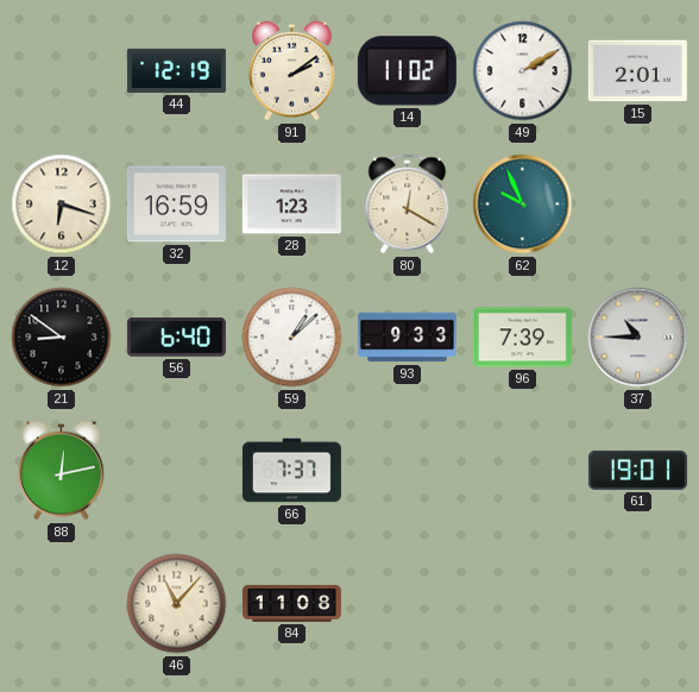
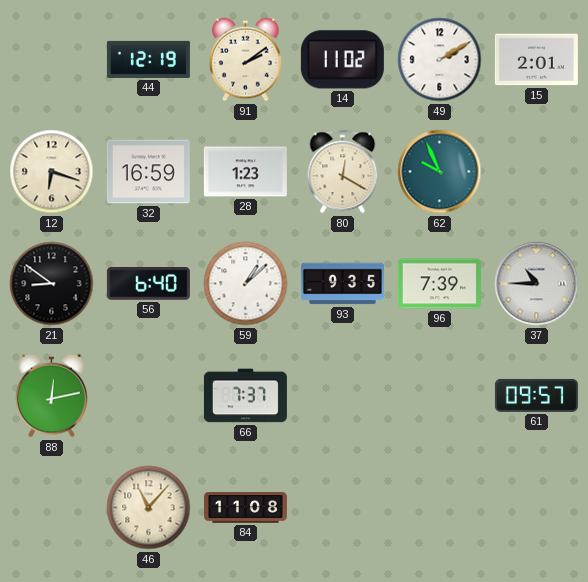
93: 9:33 -> 9:35
61: 19:01 -> 09:57
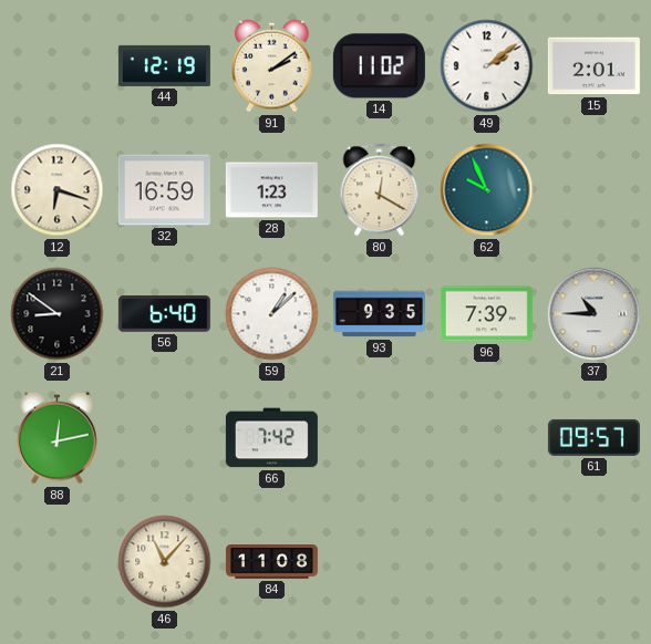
49: 2:10 -> 2:09
66: 7:37 -> 7:42
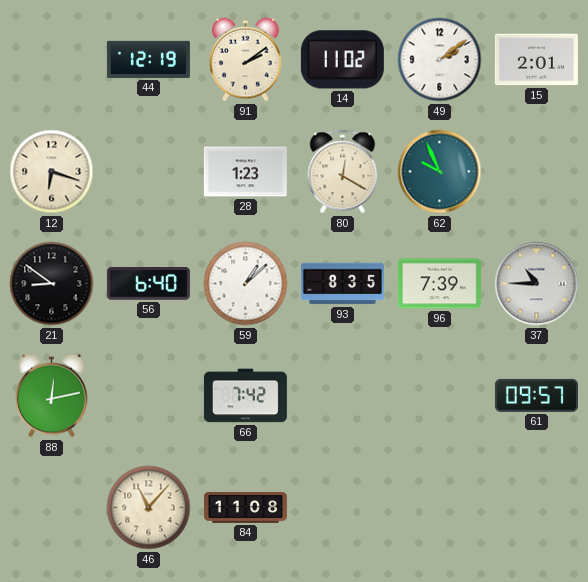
32: 16:59 -> none
93: 9:35 -> 8:35
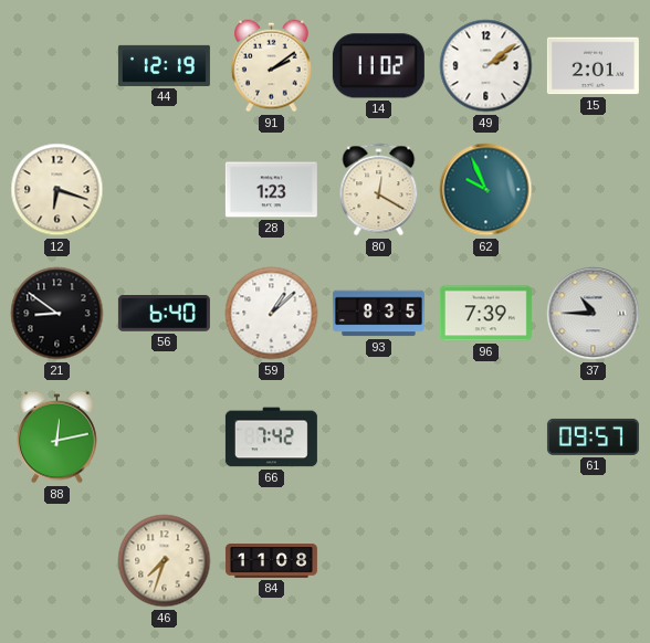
46: 11:07 -> 7:33
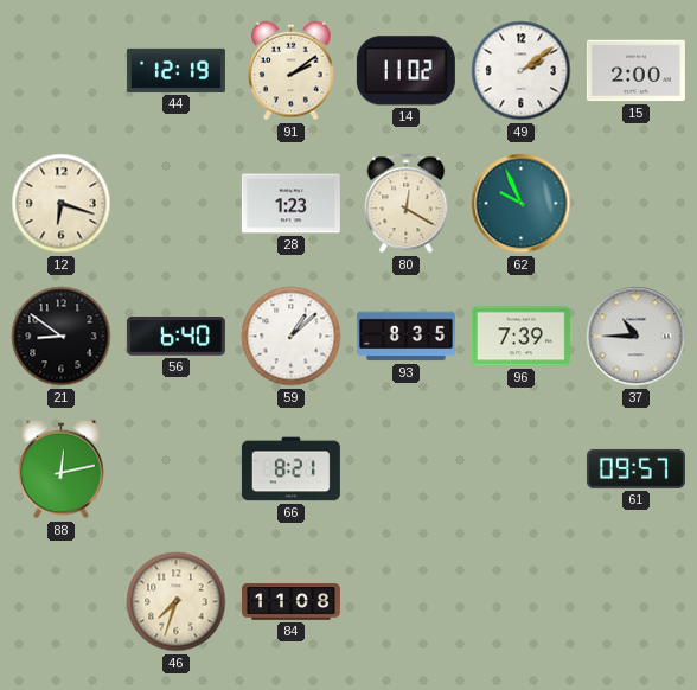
15: 2:01 -> 2:00
66: 7:42 -> 8:21
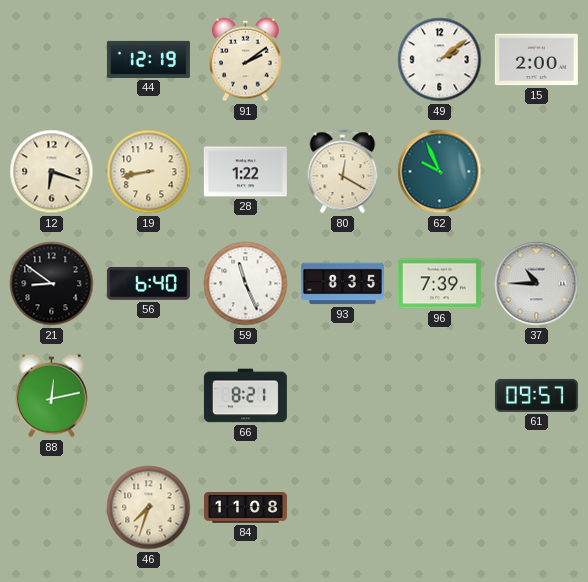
14: 11:02 -> none
19: none -> 8:43
28: 1:23 -> 1:22
59: 1:08 -> 11:26
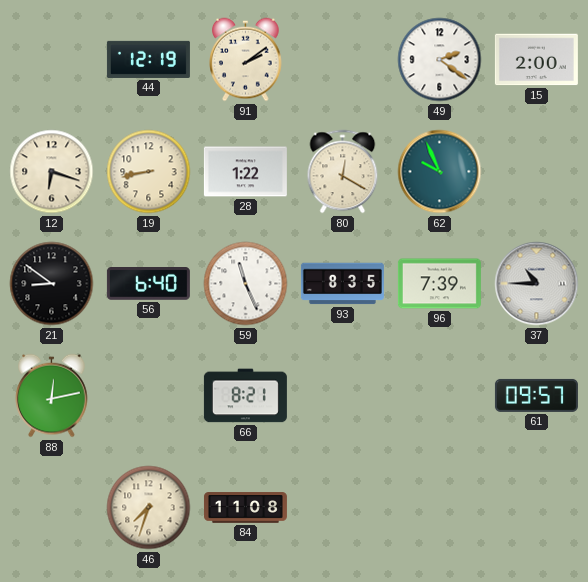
49: 2:09 -> 2:21
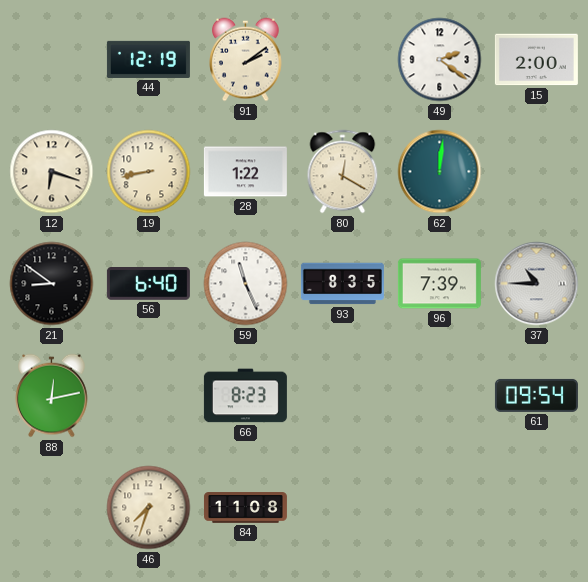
62: 9:56 -> 12:01
66: 8:21 -> 8:23
61: 09:57 -> 09:54
